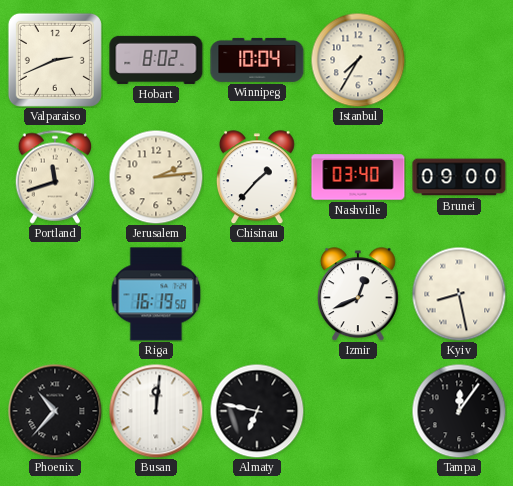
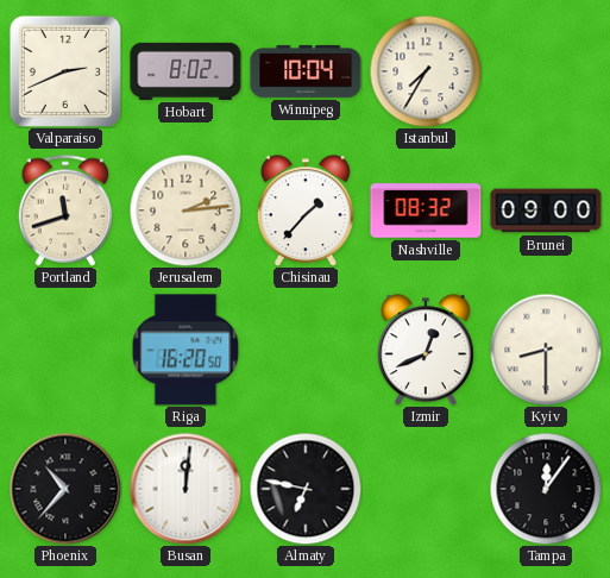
Nashville: 03:40 -> 08:32
Riga: 16:19 -> 16:20
Kyiv: 8:28 -> 8:30
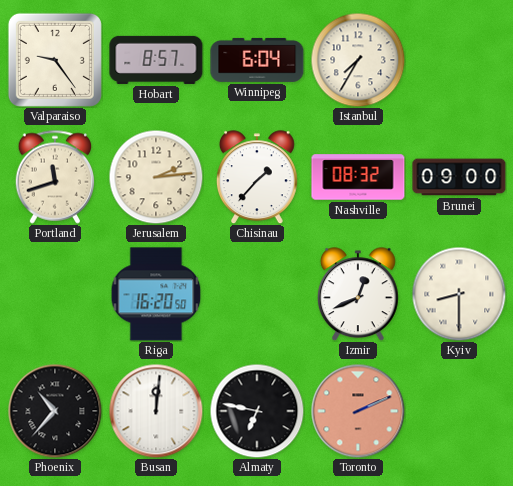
Valparaiso: 2:41 -> 9:24
Hobart: 8:02 -> 8:57
Winnipeg: 10:04 -> 6:04
Toronto: none -> 2:11
Tampa: 12:06 -> none
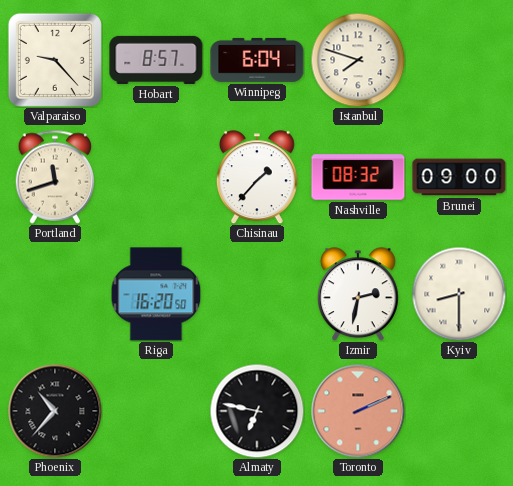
Valparaiso: 9:24 -> 9:23
Istanbul: 7:35 -> 7:48
Jerusalem: 2:14 -> none
Izmir: 12:41 -> 2:32
Busan: 12:01 -> none
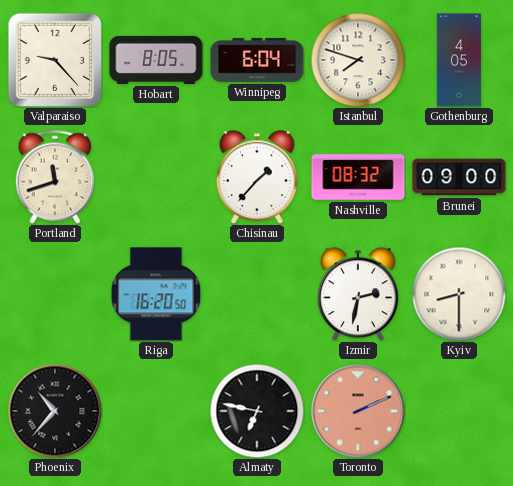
Hobart: 8:57 -> 8:05
Gothenburg: none -> 4:05
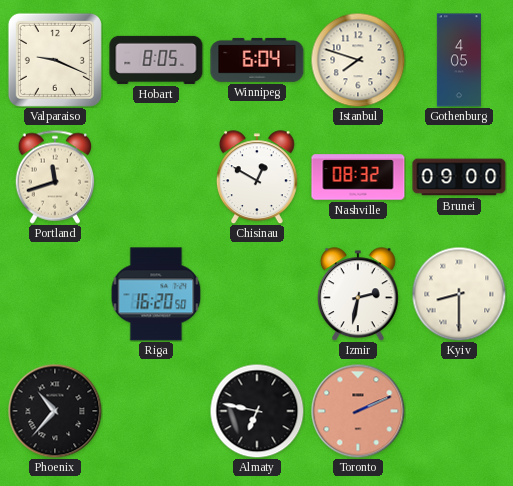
Valparaiso: 9:23 -> 9:19
Chisinau: 1:37 -> 12:50
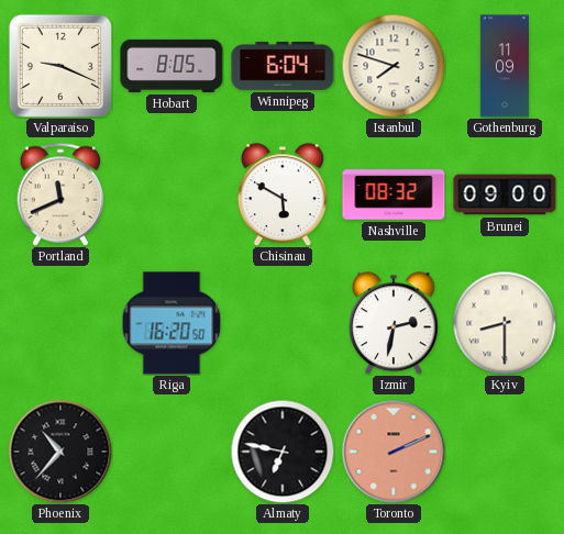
Gothenburg: 4:05 -> 11:09
Portland: 11:42 -> 11:41
Chisinau: 12:50 -> 5:50
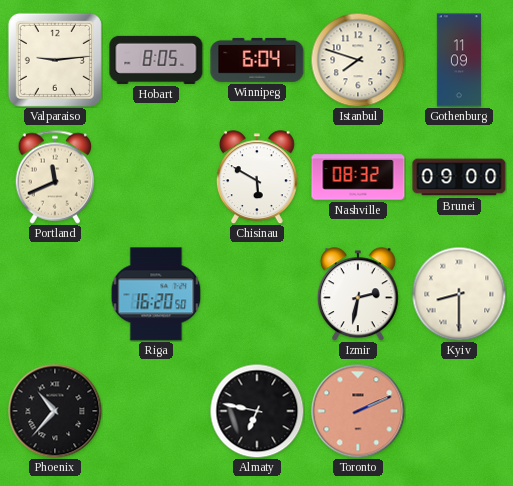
Valparaiso: 9:19 -> 9:14
